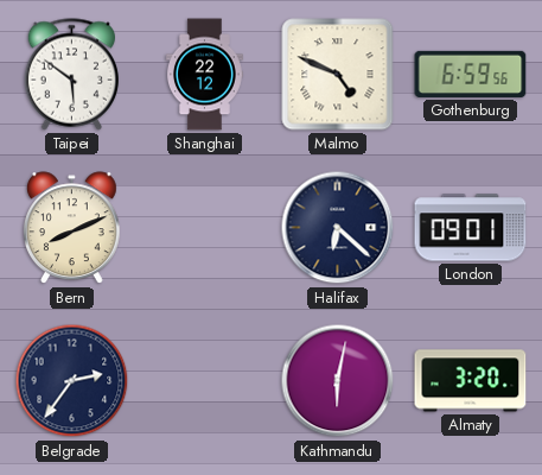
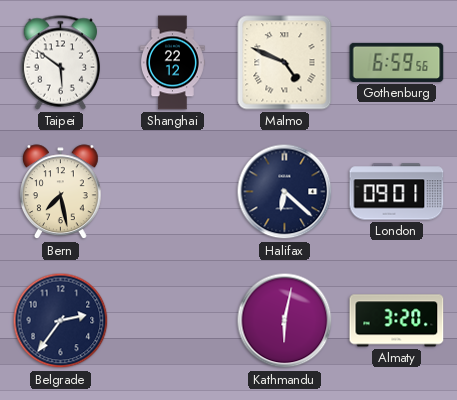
Bern: 8:11 -> 7:28
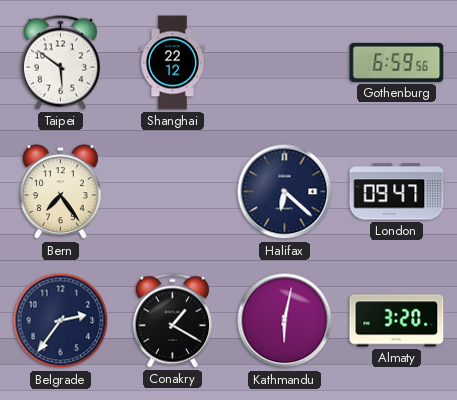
Malmo: 4:49 -> none
Bern: 7:28 -> 7:24
London: 09:01 -> 09:47
Conakry: none -> 1:20
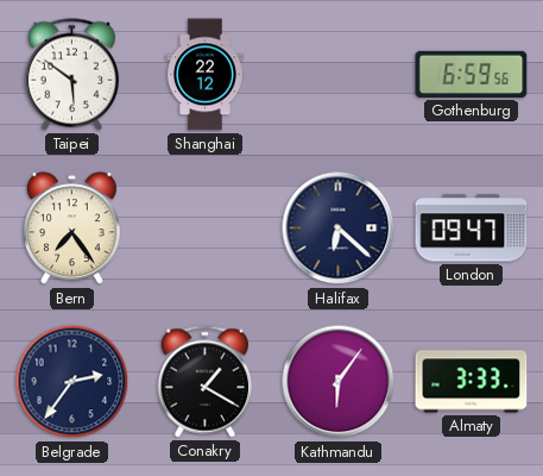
Kathmandu: 6:02 -> 6:06
Almaty: 3:20 -> 3:33
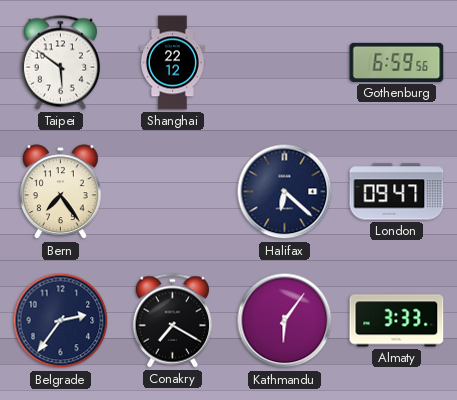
Conakry: 1:20 -> 7:20
